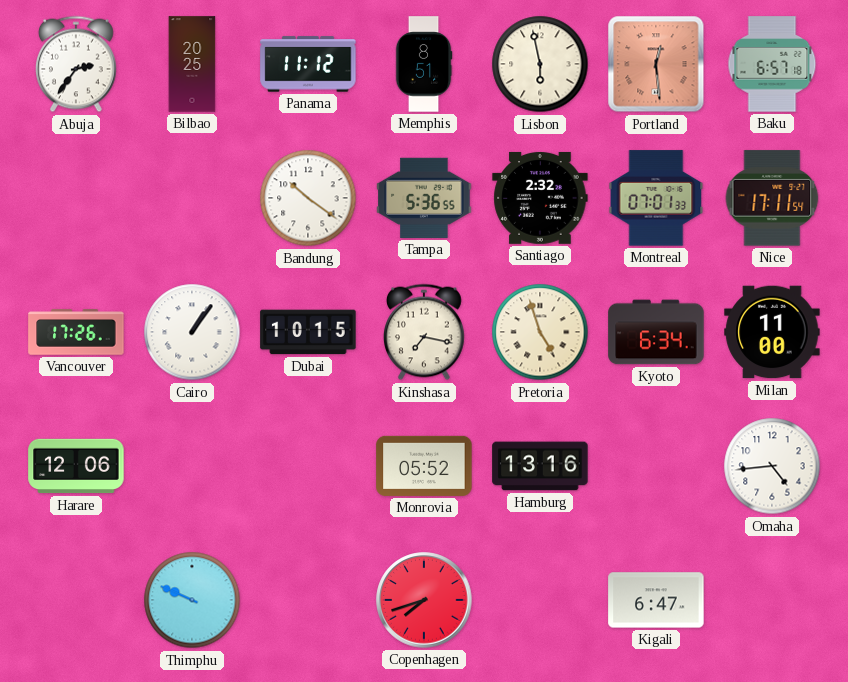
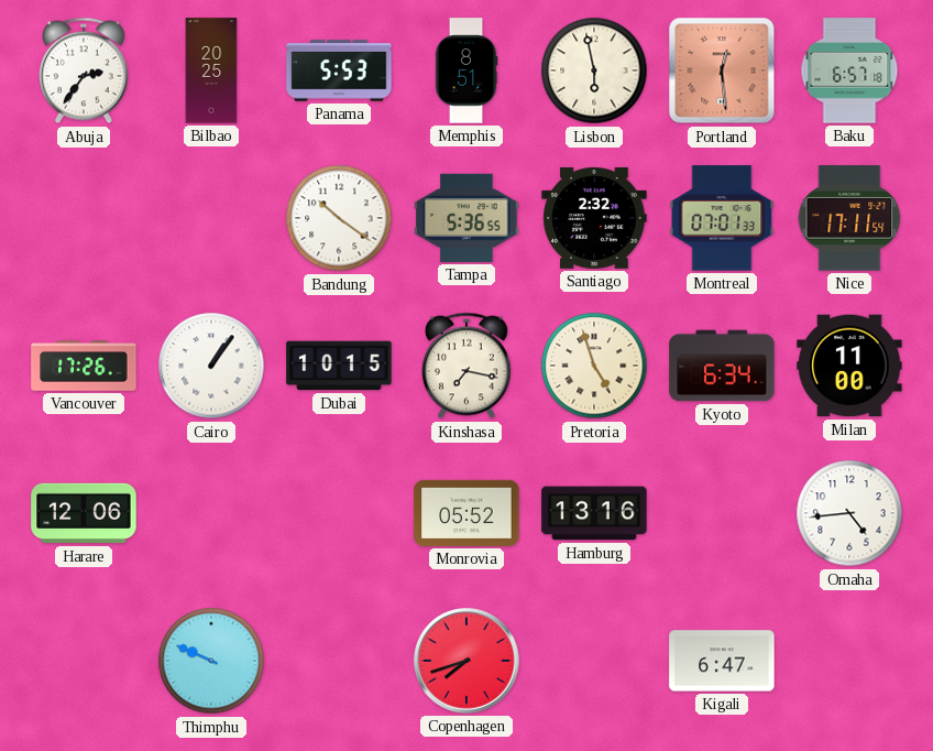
Panama: 11:12 -> 5:53
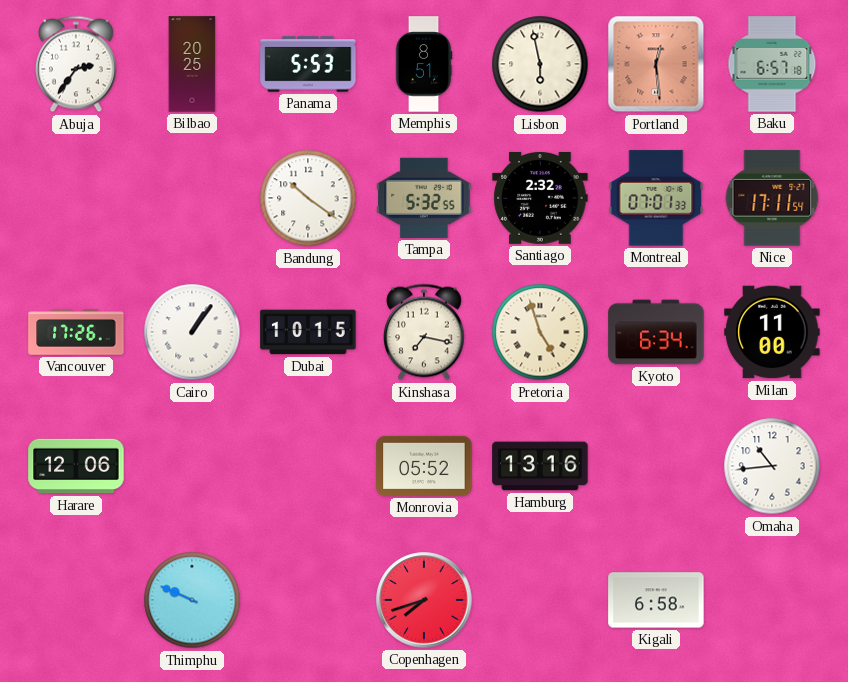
Tampa: 5:36 -> 5:32
Omaha: 4:44 -> 10:44
Kigali: 6:47 -> 6:58
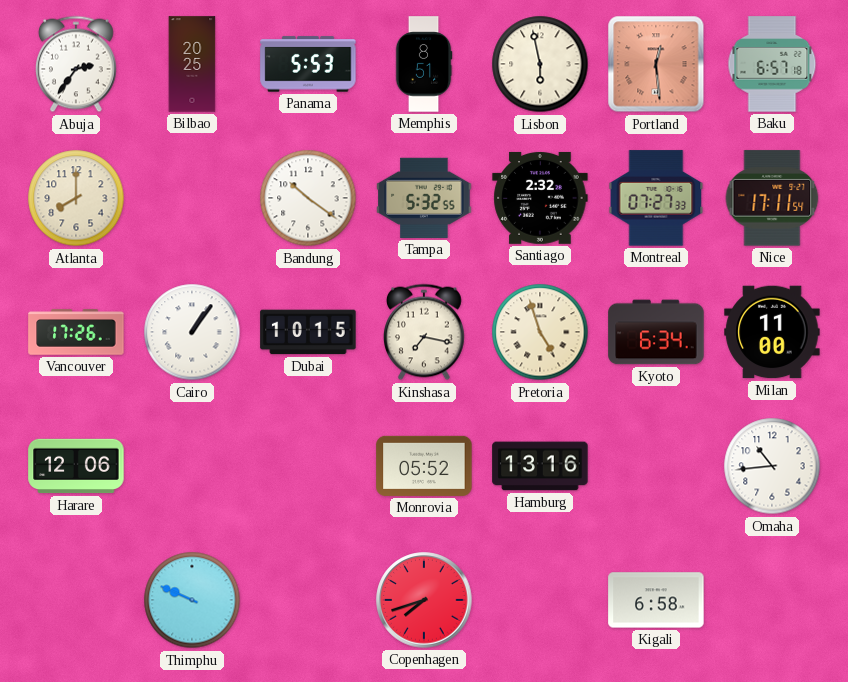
Atlanta: none -> 8:00
Montreal: 07:01 -> 07:27
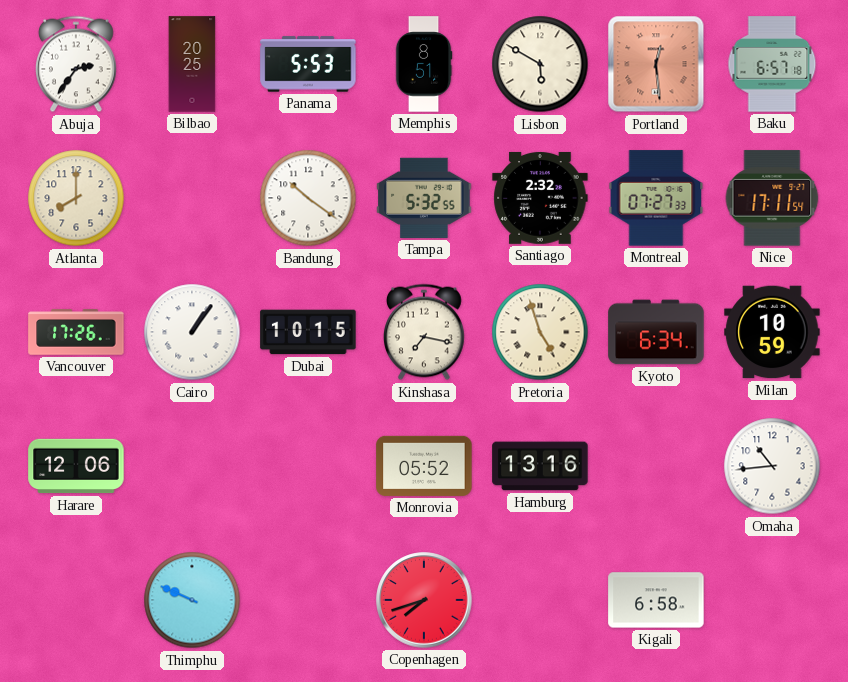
Lisbon: 5:58 -> 5:50
Milan: 11:00 -> 10:59
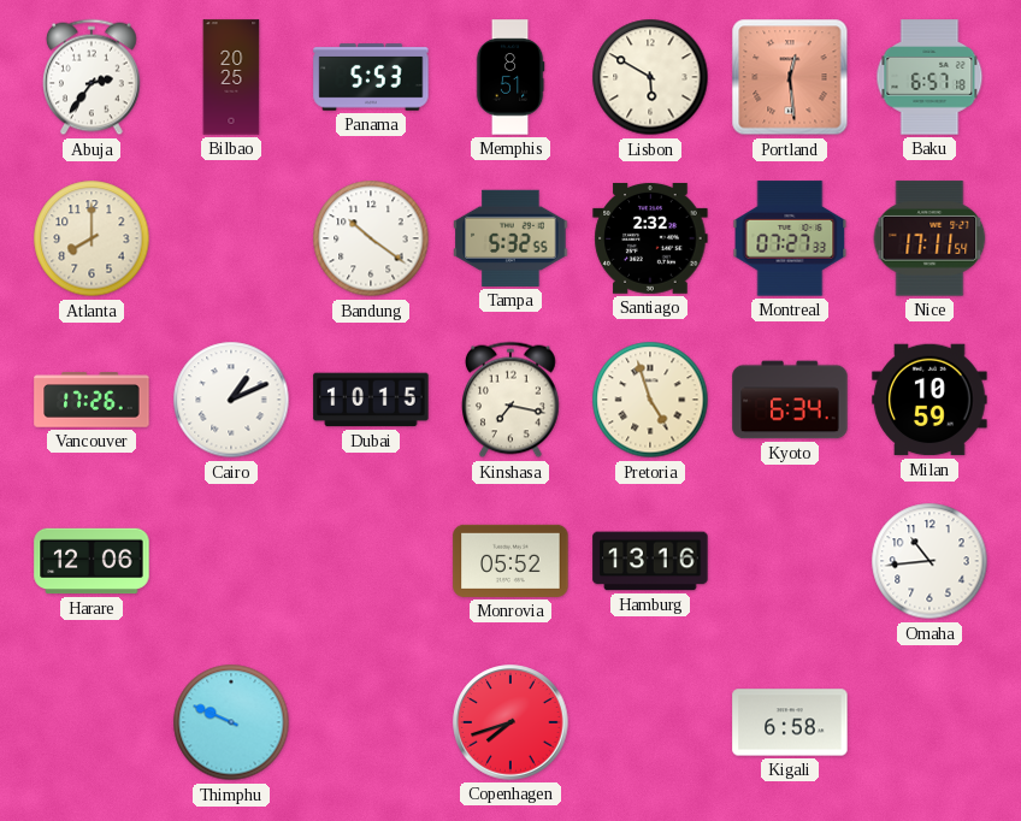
Cairo: 1:06 -> 1:11
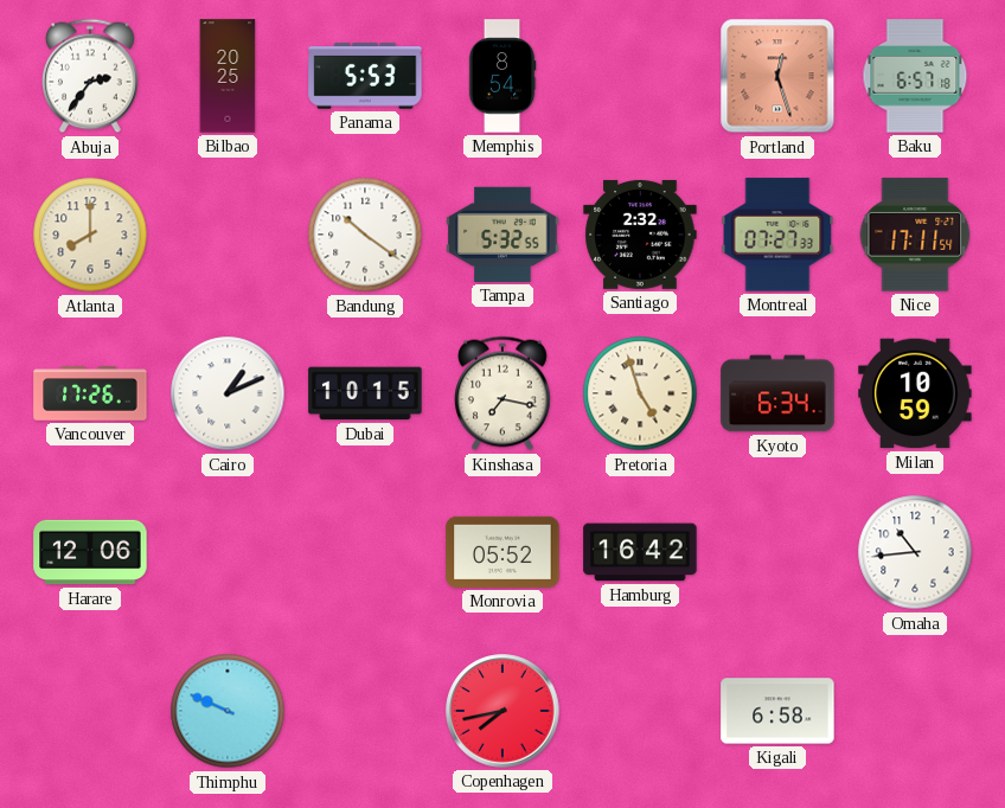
Memphis: 8:51 -> 8:54
Lisbon: 5:50 -> none
Portland: 12:29 -> 12:27
Hamburg: 13:16 -> 16:42
Copenhagen: 7:42 -> 7:43
